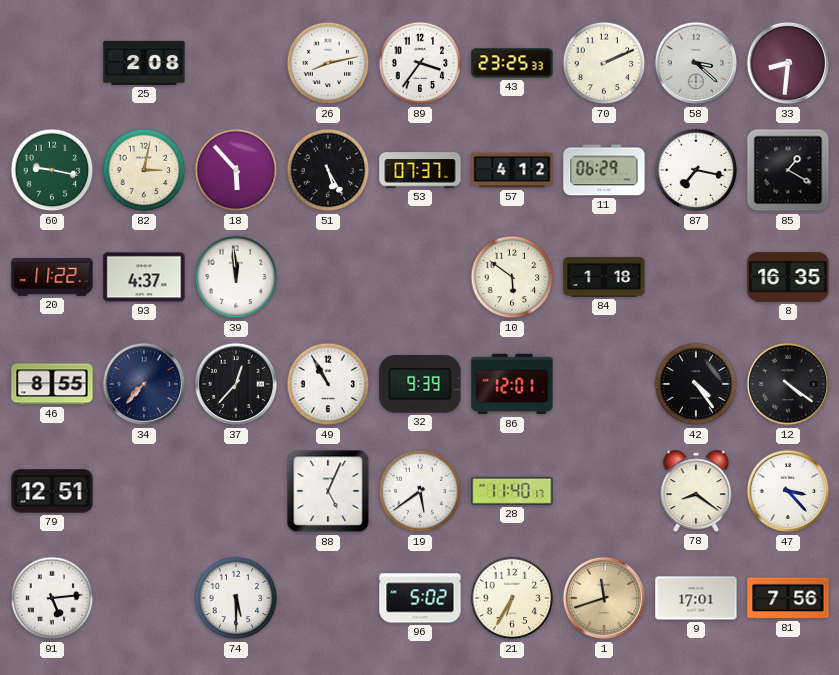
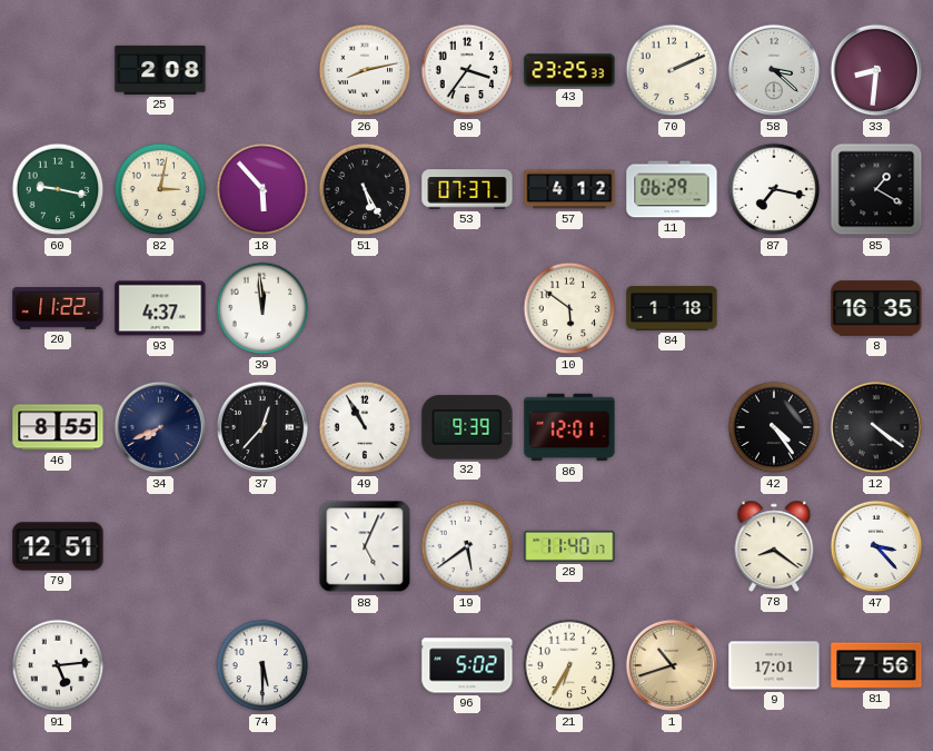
34: 7:37 -> 7:41
1: 11:42 -> 10:42
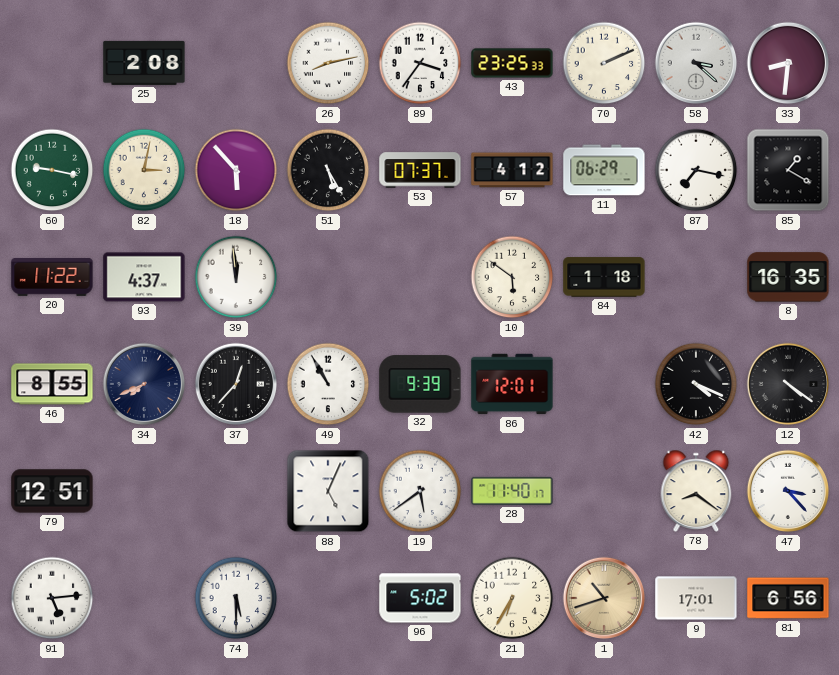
42: 4:24 -> 4:19
81: 7:56 -> 6:56
